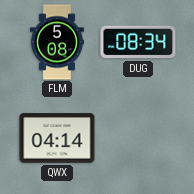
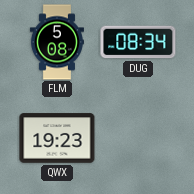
QWX: 04:14 -> 19:23
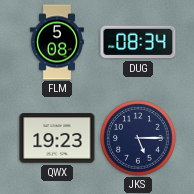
JKS: none -> 5:15
